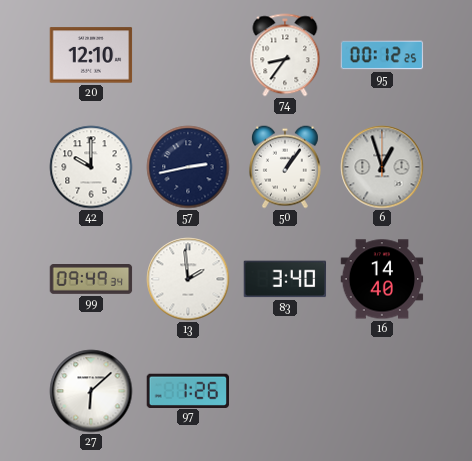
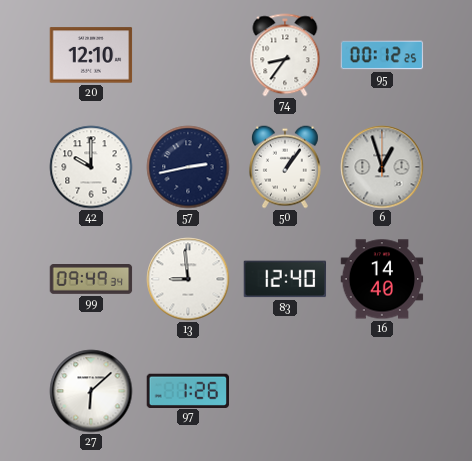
13: 1:59 -> 8:59
83: 3:40 -> 12:40
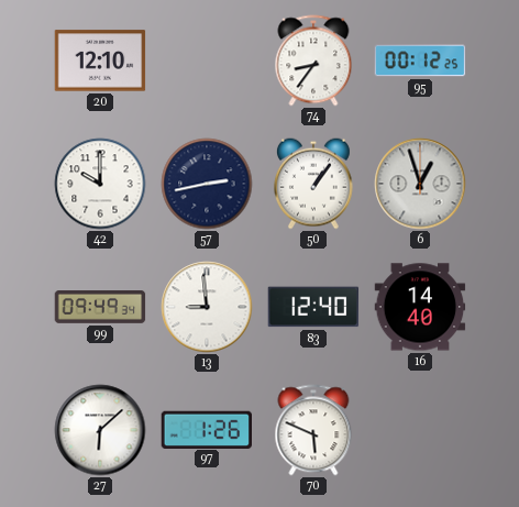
70: none -> 5:49
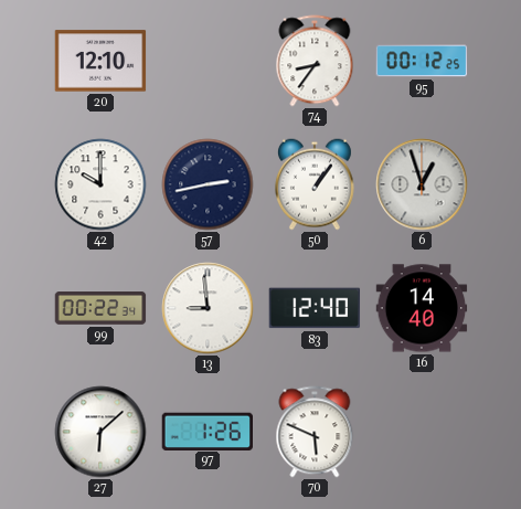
99: 09:49 -> 00:22
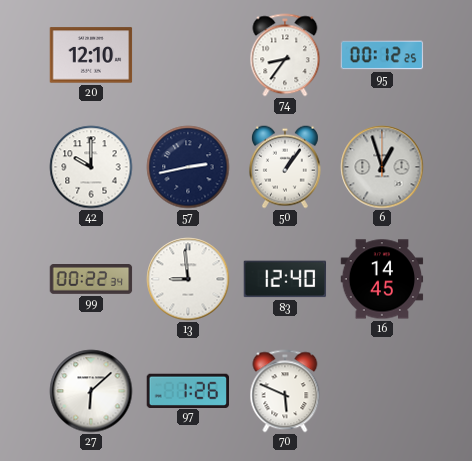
16: 14:40 -> 14:45
